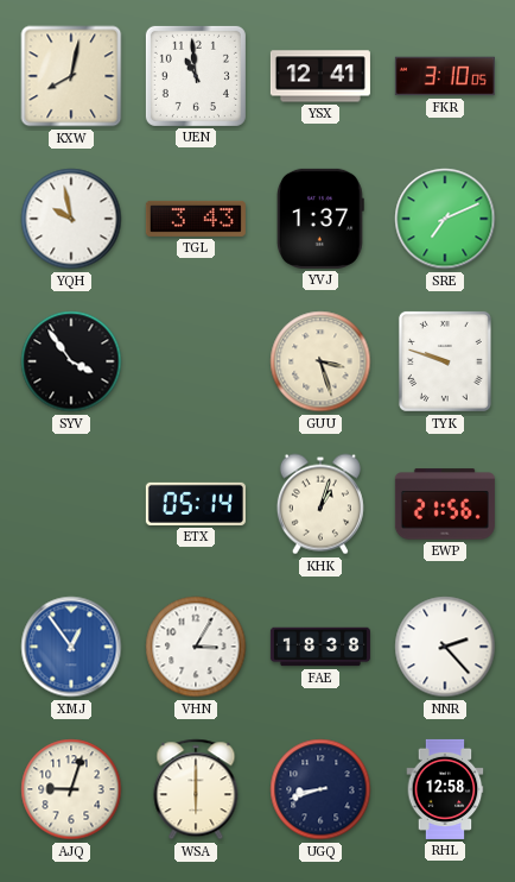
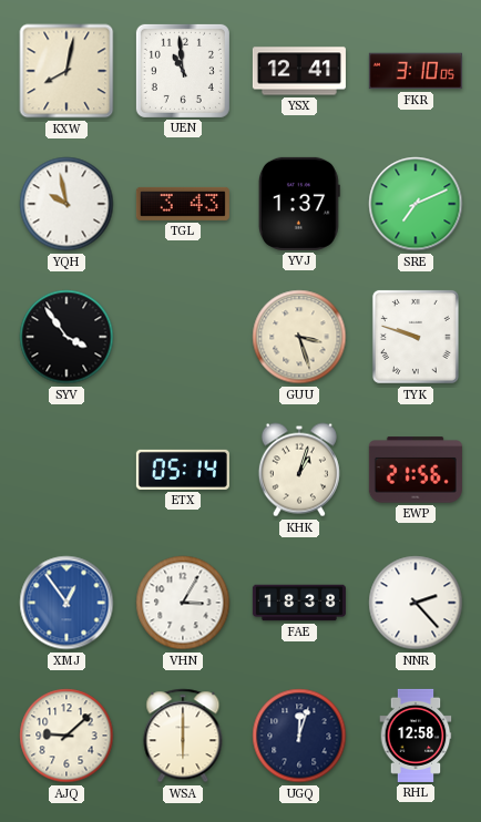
AJQ: 9:03 -> 9:08
UGQ: 8:42 -> 12:03
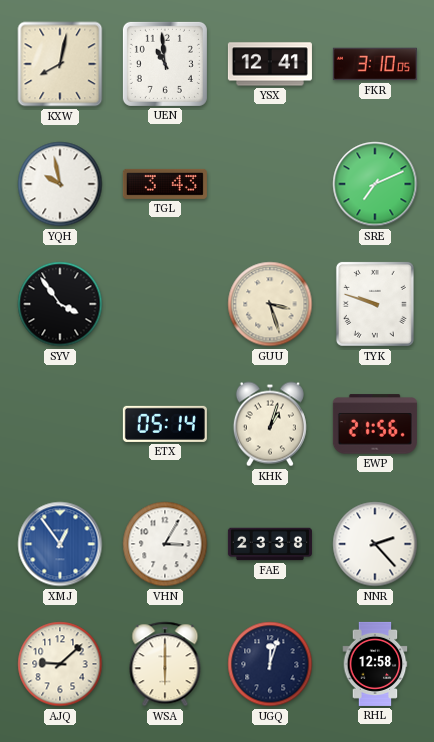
YVJ: 1:37 -> none
FAE: 18:38 -> 23:38
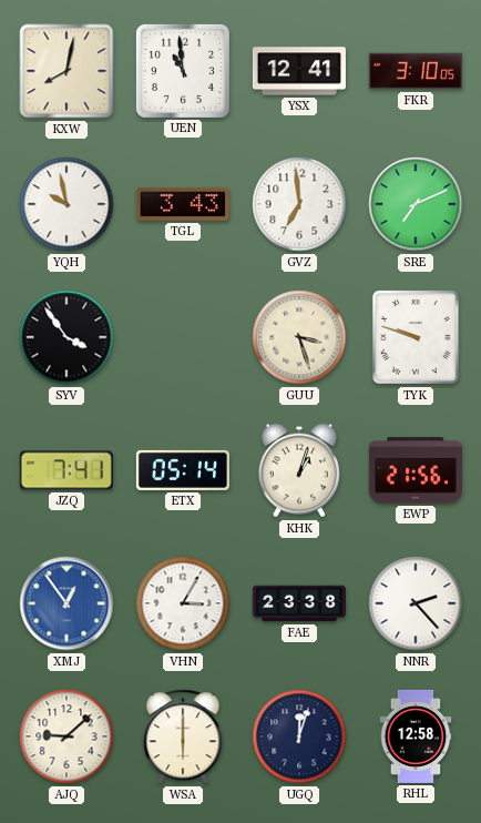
GVZ: none -> 6:59
JZQ: none -> 7:41
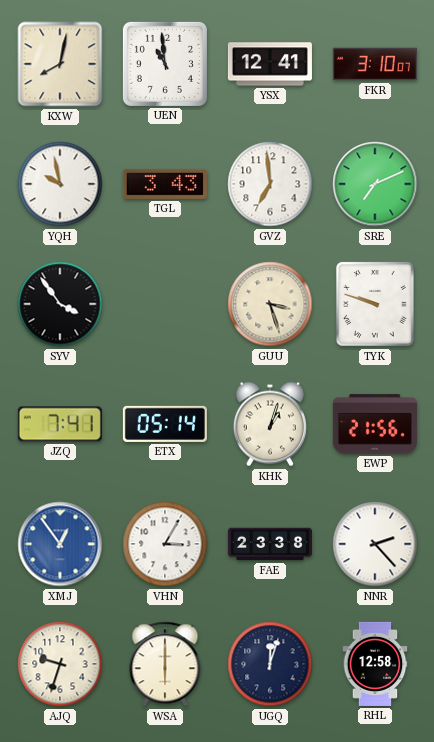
FKR: 3:10:05 -> 3:10:07
AJQ: 9:08 -> 9:33
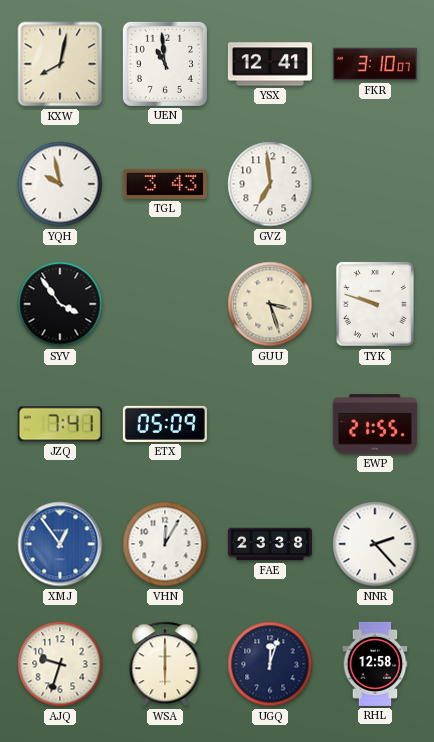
SRE: 7:11 -> none
ETX: 05:14 -> 05:09
KHK: 1:03 -> none
EWP: 21:56 -> 21:55
VHN: 3:05 -> 12:05
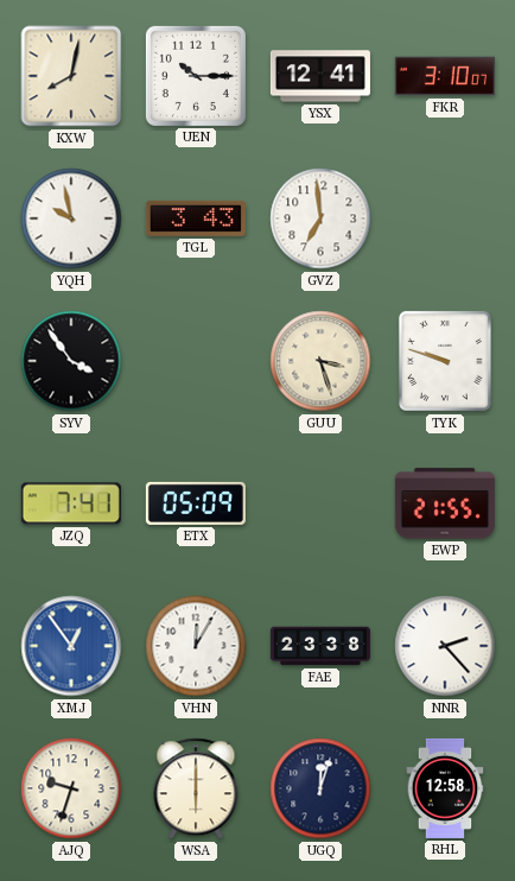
UEN: 10:59 -> 10:15
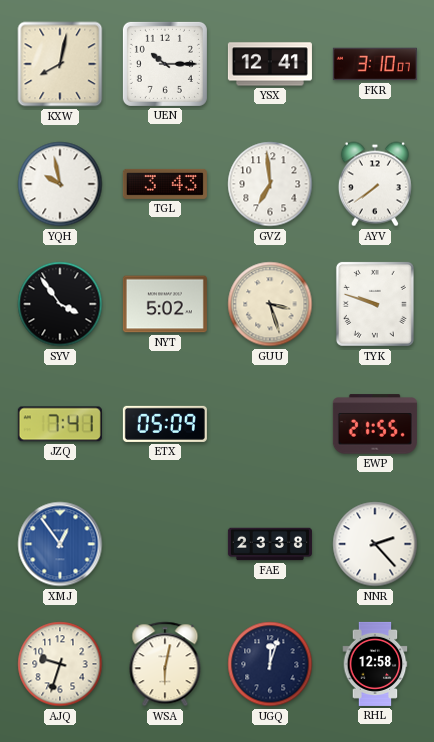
AYV: none -> 7:39
NYT: none -> 5:02
VHN: 12:05 -> none
WSA: 6:00 -> 6:02
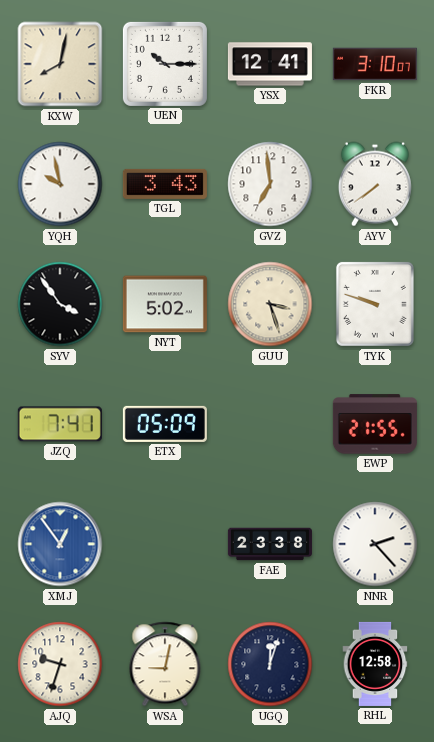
WSA: 6:02 -> 9:02
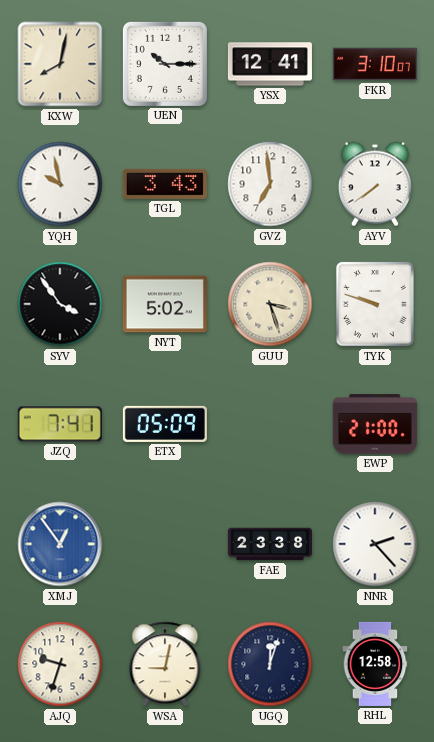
EWP: 21:55 -> 21:00
